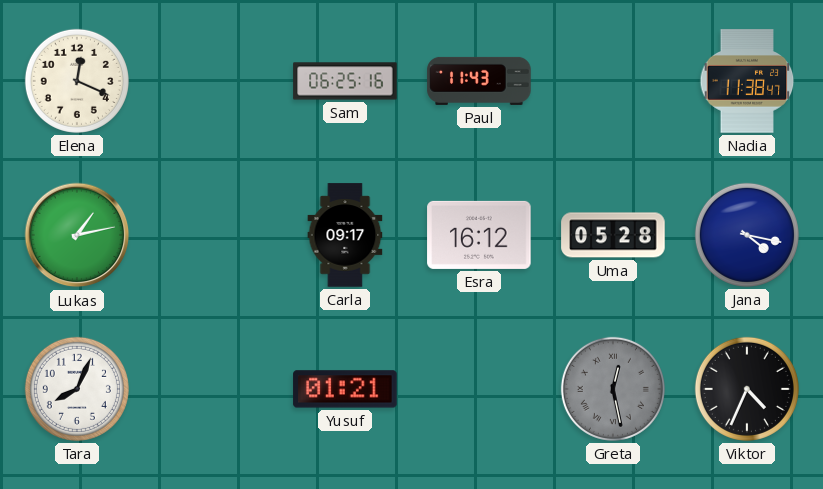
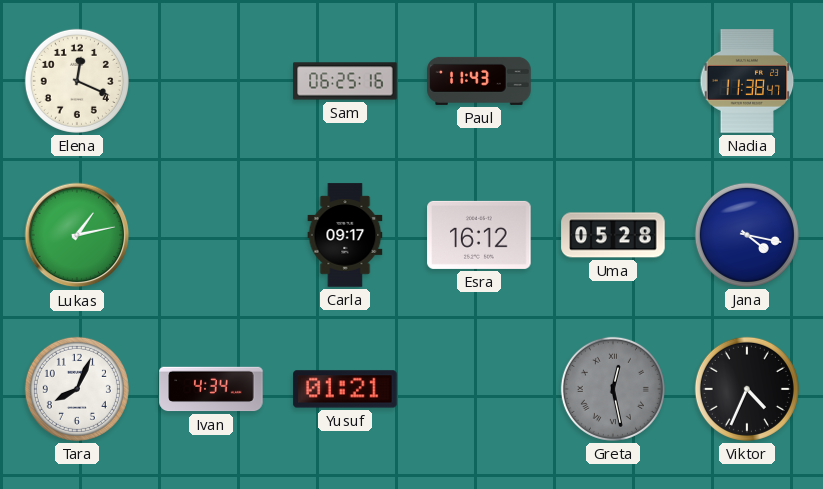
Ivan: none -> 4:34
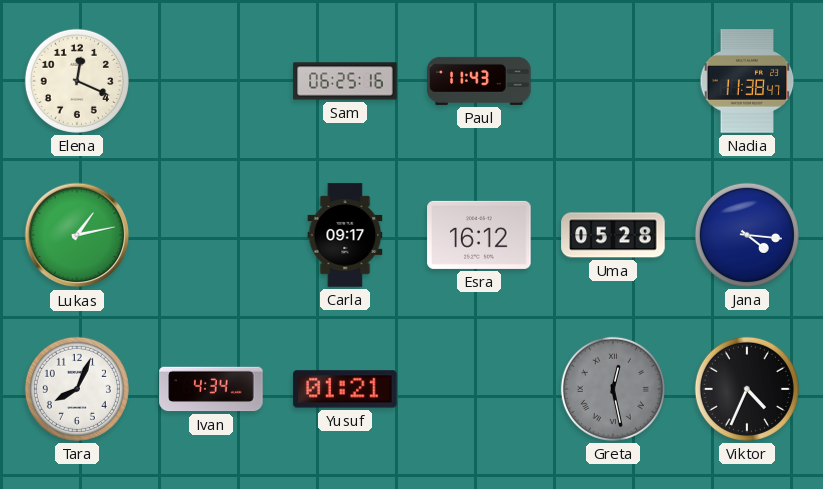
Jana: 4:17 -> 4:16
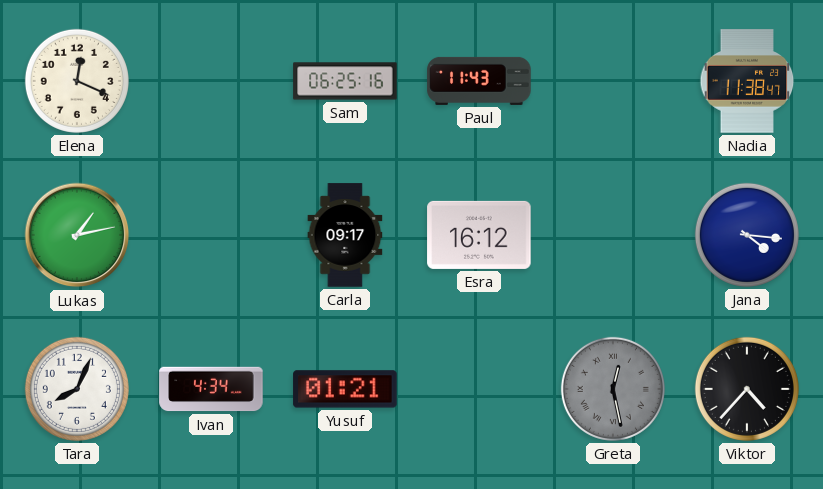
Uma: 05:28 -> none
Viktor: 4:34 -> 4:37
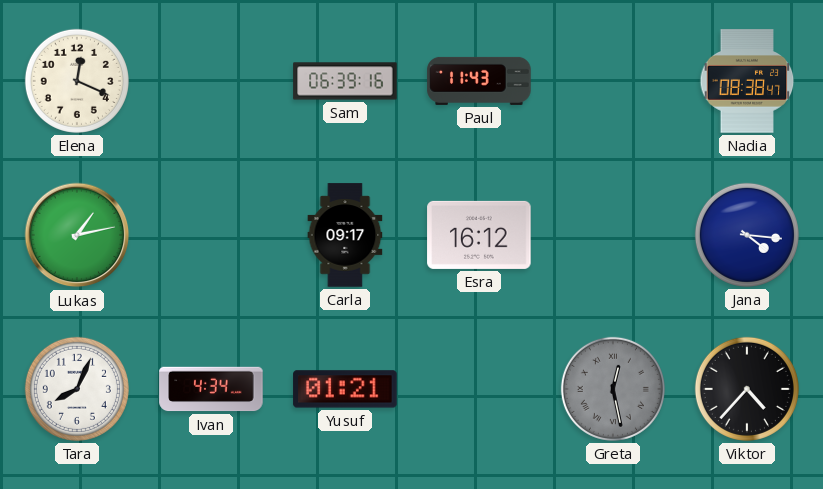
Sam: 06:25 -> 06:39
Nadia: 11:38 -> 08:38
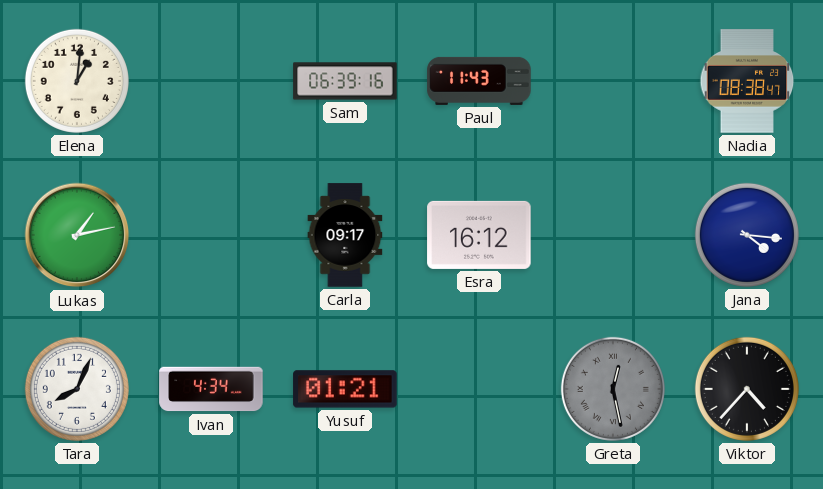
Elena: 12:19 -> 1:01
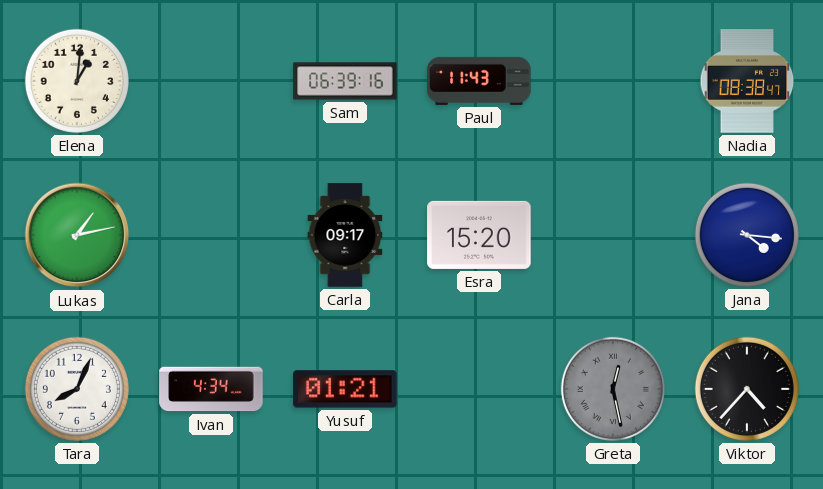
Esra: 16:12 -> 15:20
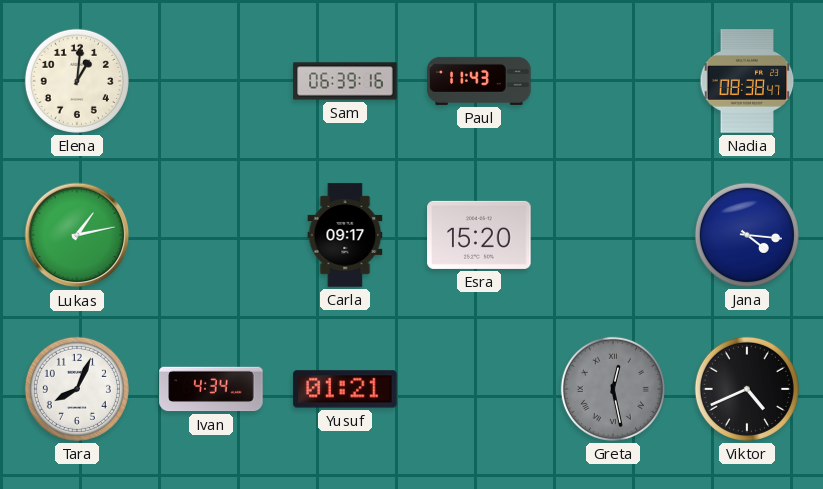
Viktor: 4:37 -> 4:41
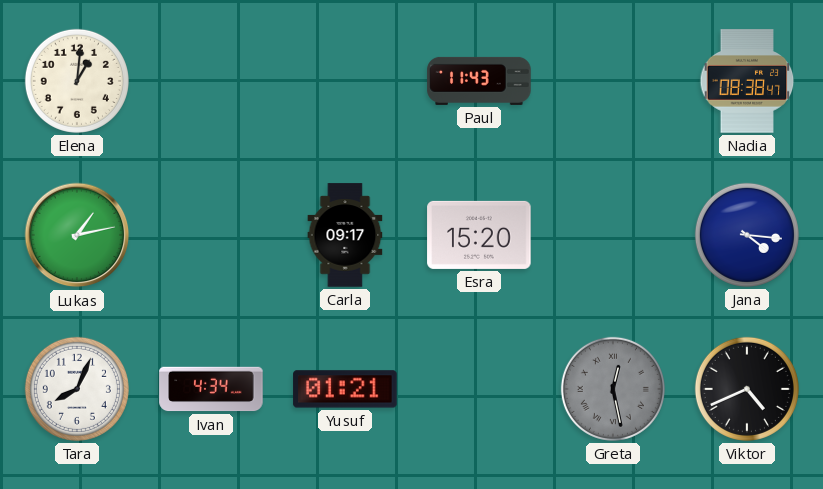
Sam: 06:39 -> none
